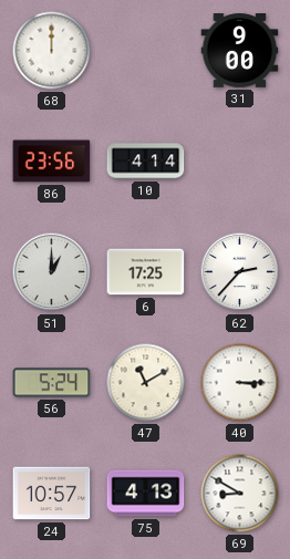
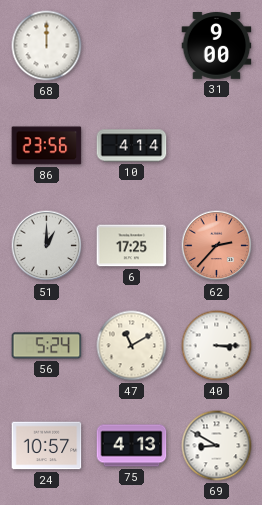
62 dial: white -> salmon
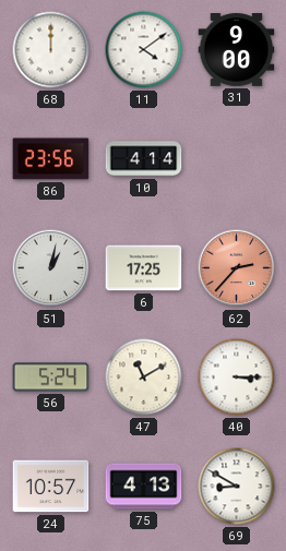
11: none -> 4:09
51: 1:00 -> 1:02
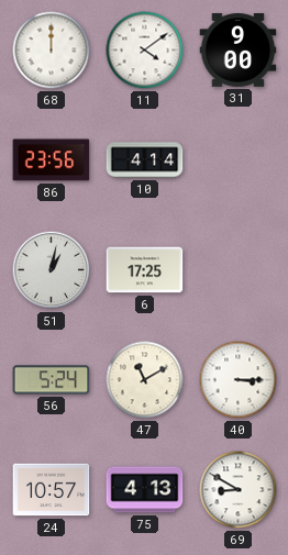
62: 2:37 -> none
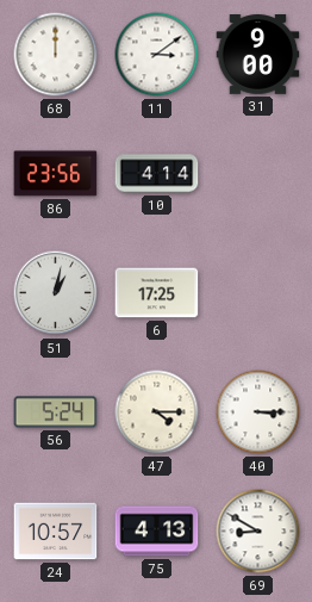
11: 4:09 -> 3:09
47: 11:10 -> 4:15
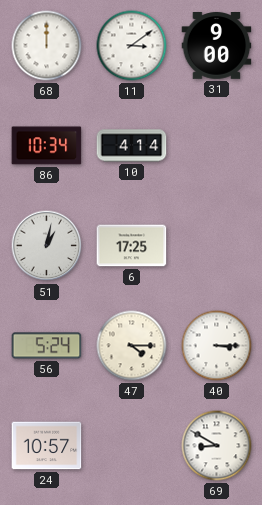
86: 23:56 -> 10:34
75: 4:13 -> none
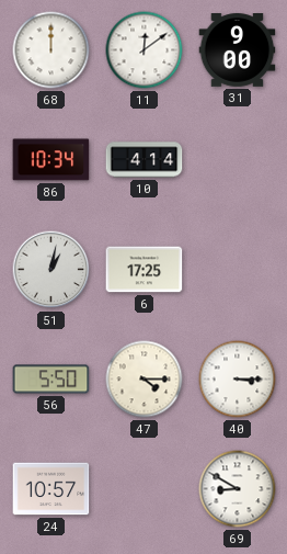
11: 3:09 -> 12:09
56: 5:24 -> 5:50
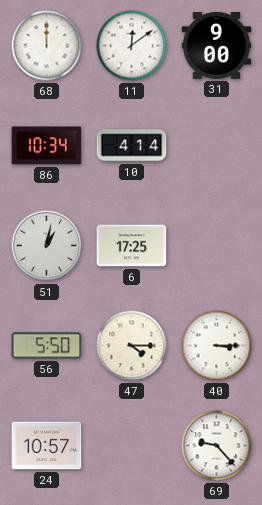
69: 8:50 -> 9:23
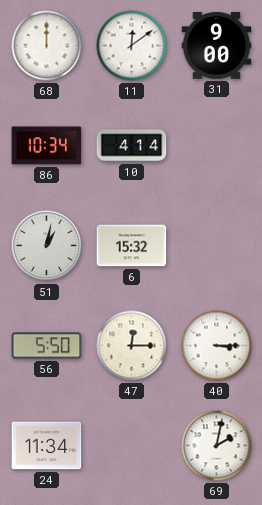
6: 17:25 -> 15:32
47: 4:15 -> 12:15
24: 10:57 -> 11:34
69: 9:23 -> 2:02
